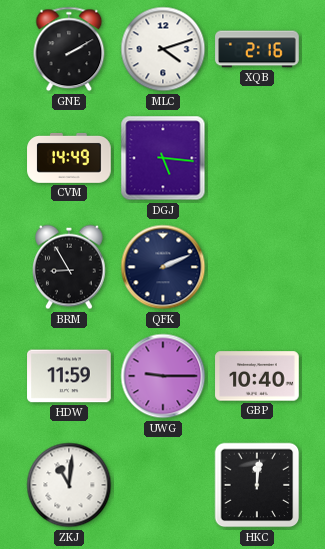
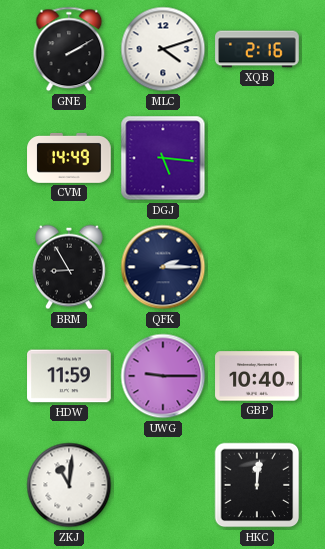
QFK: 2:11 -> 2:15
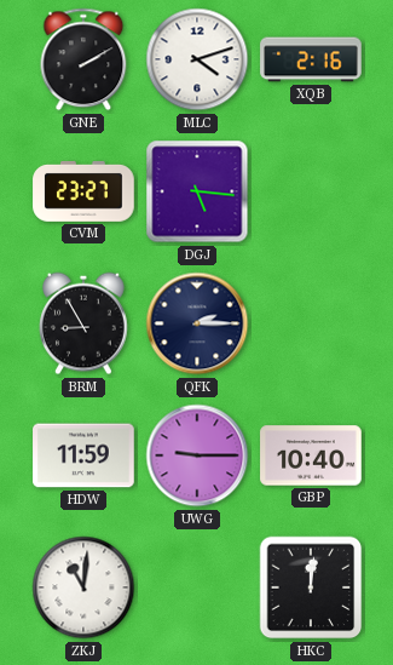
CVM: 14:49 -> 23:27
